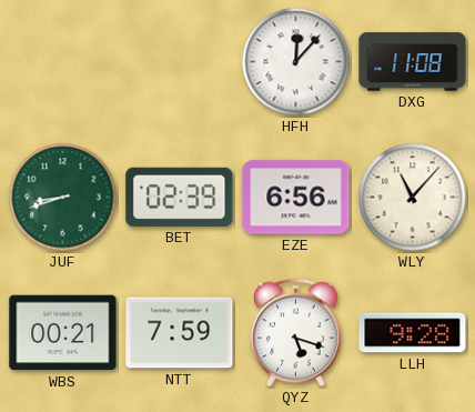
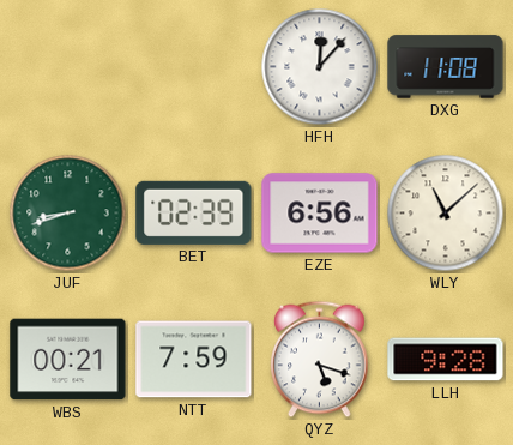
WLY: 11:07 -> 11:08
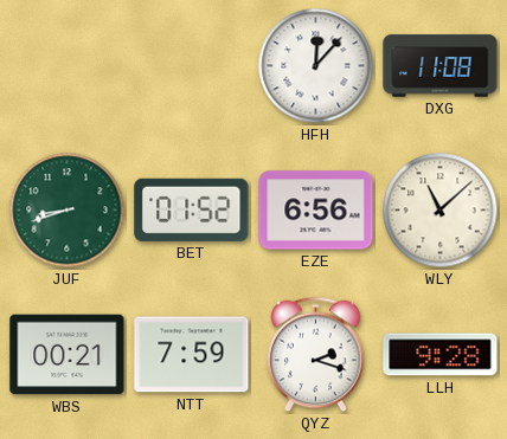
BET: 02:39 -> 01:52
QYZ: 5:18 -> 2:18
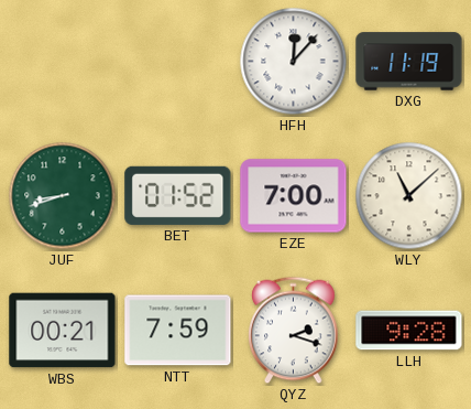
DXG: 11:08 -> 11:19
EZE: 6:56 -> 7:00
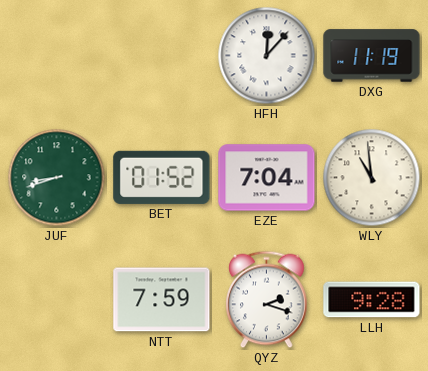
EZE: 7:00 -> 7:04
WLY: 11:08 -> 10:59
WBS: 00:21 -> none
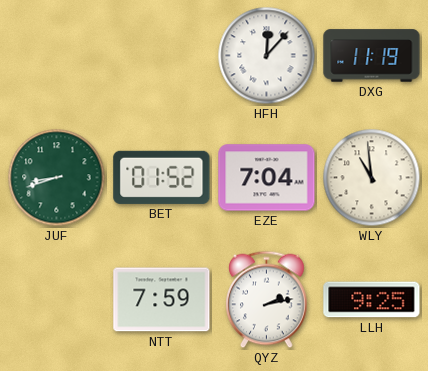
QYZ: 2:18 -> 2:13
LLH: 9:28 -> 9:25
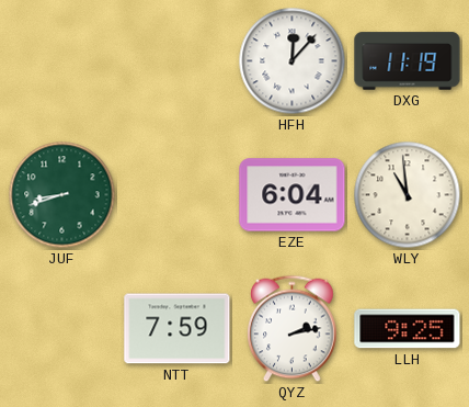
BET: 01:52 -> none
EZE: 7:04 -> 6:04
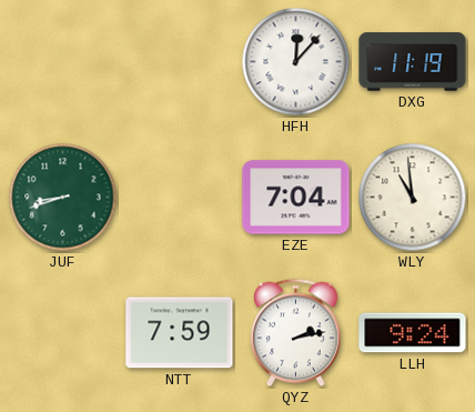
EZE: 6:04 -> 7:04
LLH: 9:25 -> 9:24
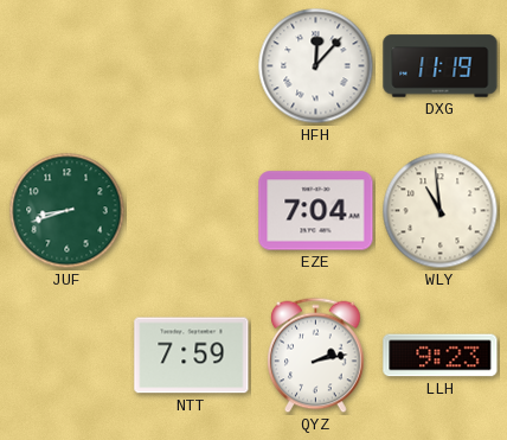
LLH: 9:24 -> 9:23
